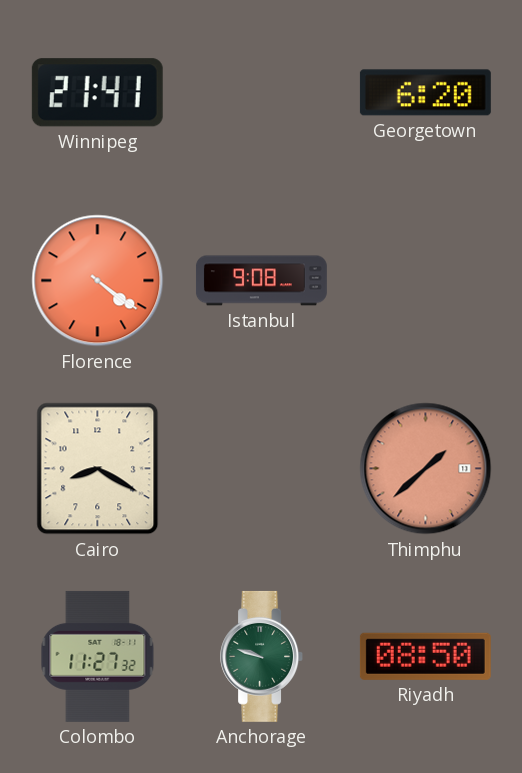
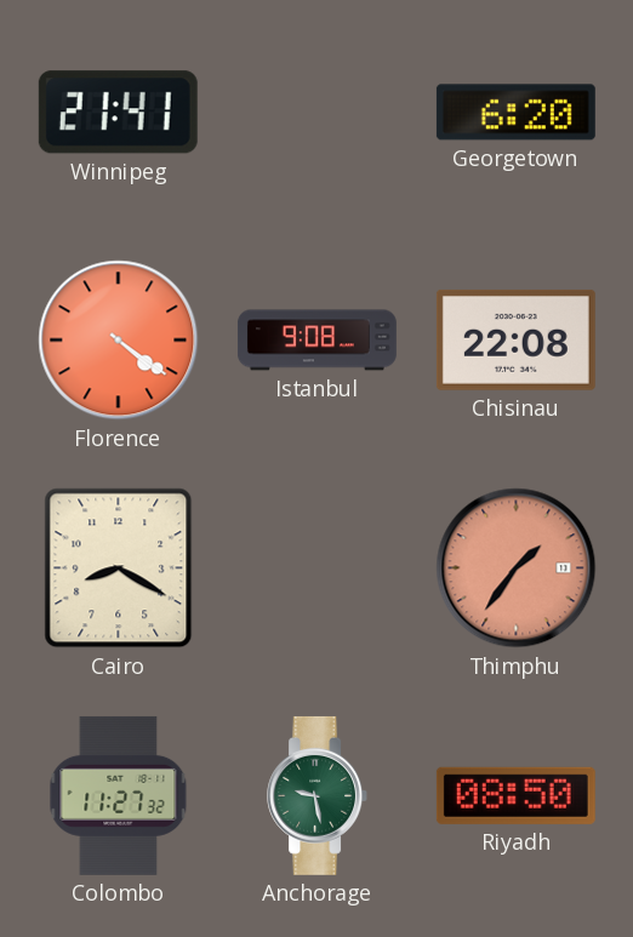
Chisinau: none -> 22:08
Thimphu: 1:38 -> 1:36
Anchorage: 9:48 -> 9:28
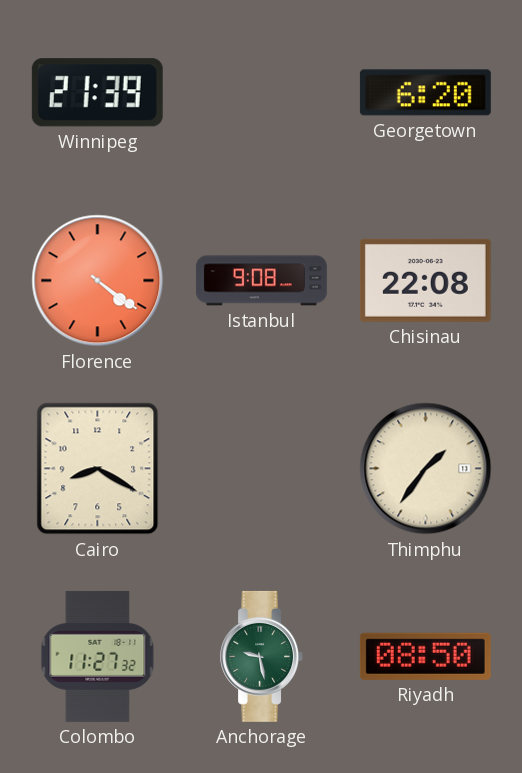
Winnipeg: 21:41 -> 21:39
Thimphu dial: salmon -> cream
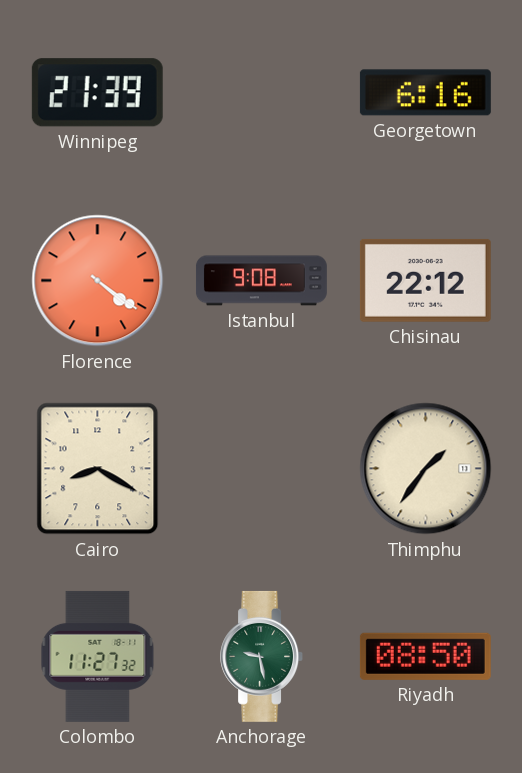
Georgetown: 6:20 -> 6:16
Chisinau: 22:08 -> 22:12
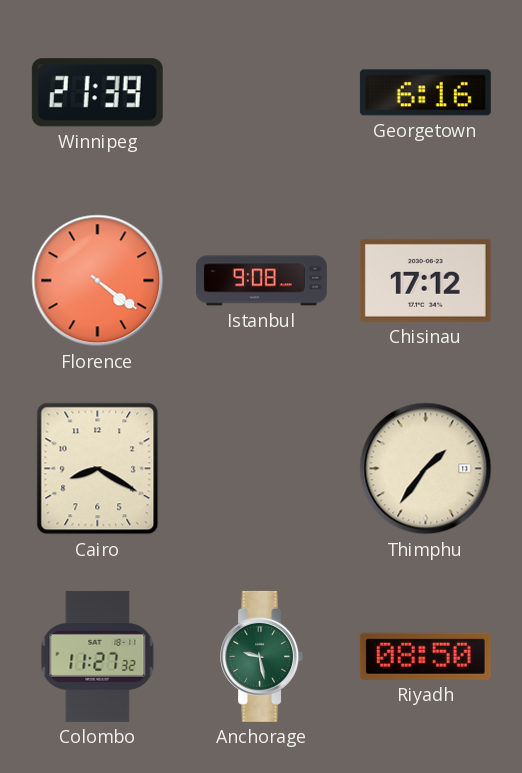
Chisinau: 22:12 -> 17:12
